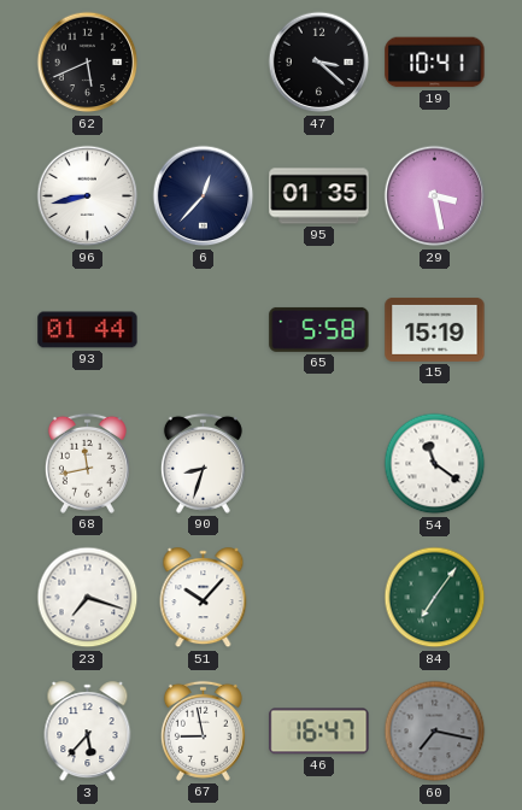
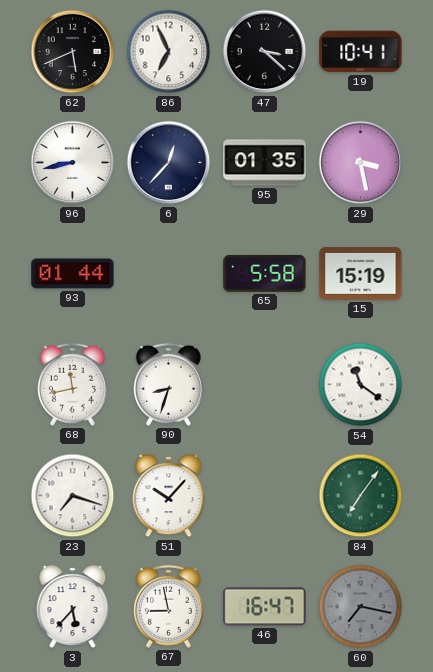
86: none -> 6:56
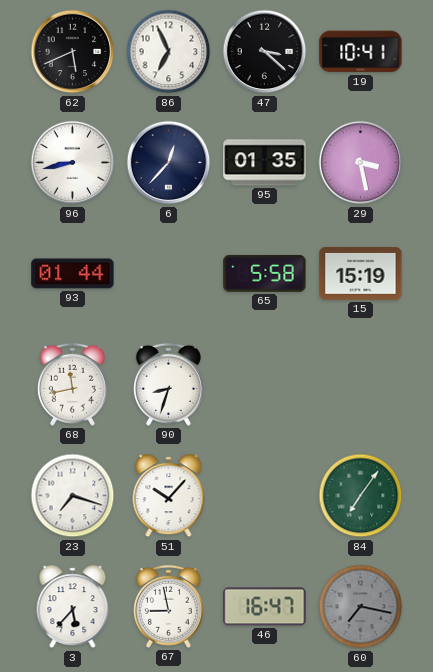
54: 11:21 -> none
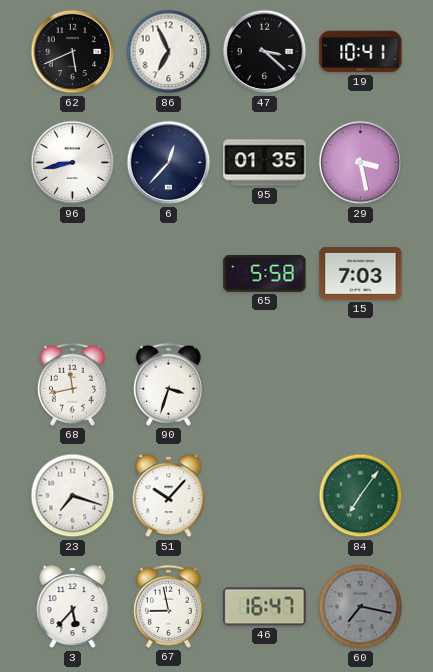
93: 01:44 -> none
15: 15:19 -> 7:03
90: 8:33 -> 3:33
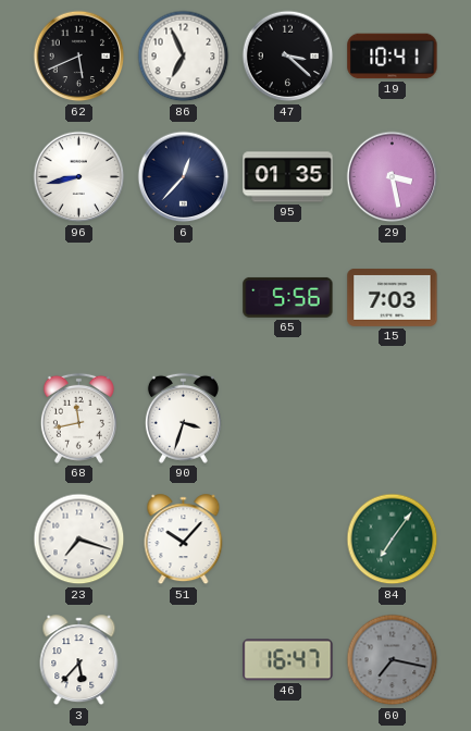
65: 5:58 -> 5:56
67: 8:58 -> none
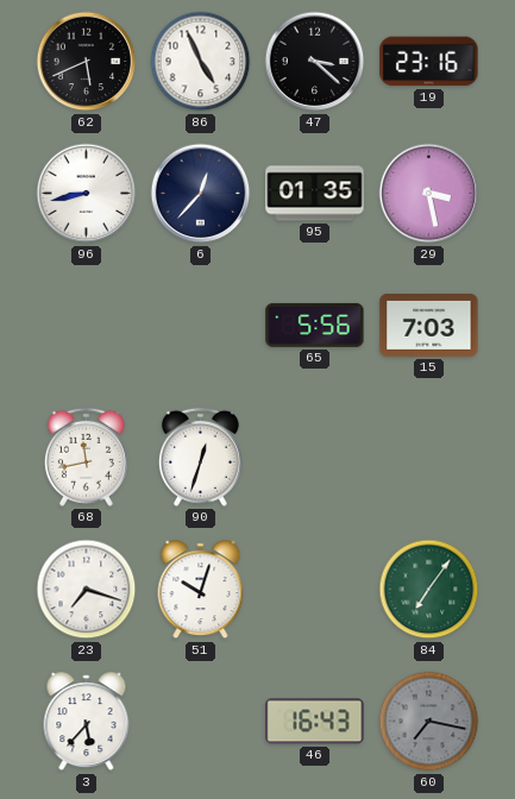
86: 6:56 -> 4:56
19: 10:41 -> 23:16
90: 3:33 -> 12:33
51: 10:07 -> 10:03
46: 16:47 -> 16:43
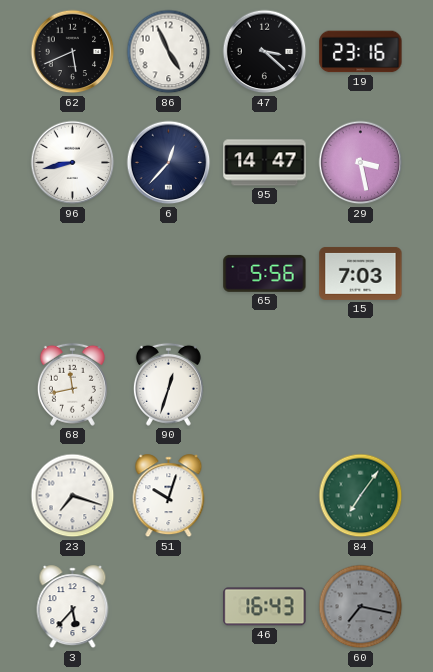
95: 01:35 -> 14:47
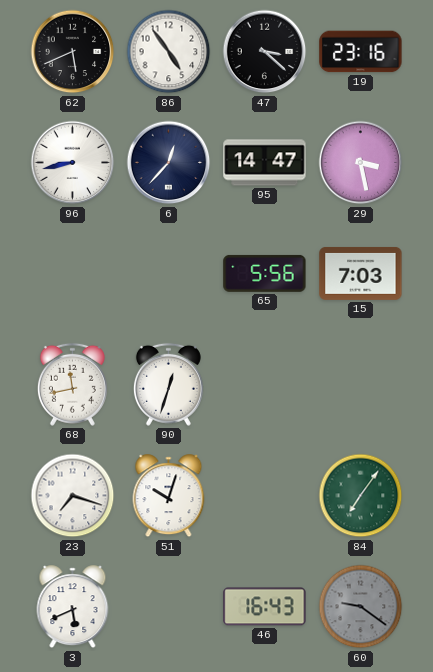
86: 4:56 -> 4:54
3: 5:37 -> 5:41
60: 7:17 -> 9:21
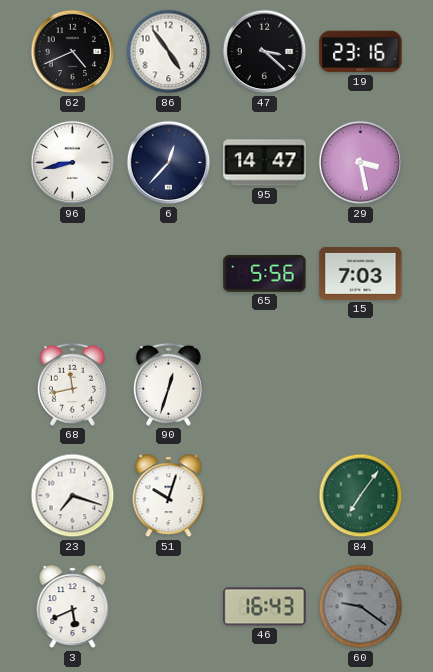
62: 5:41 -> 4:41
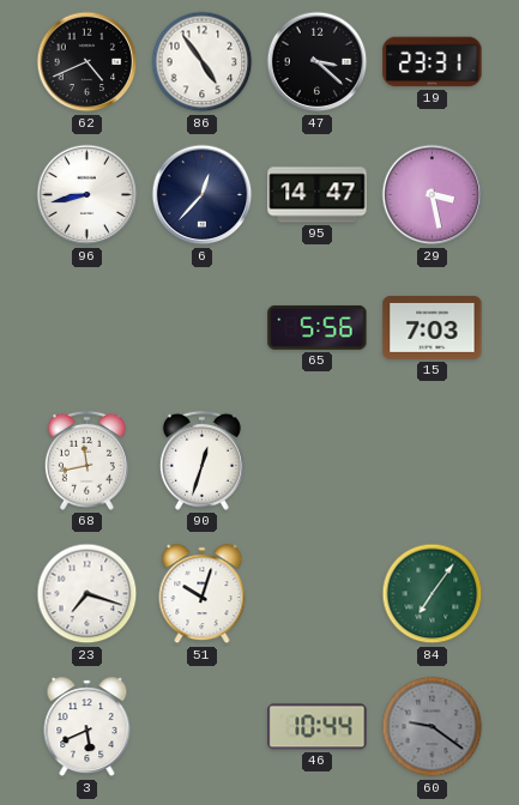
19: 23:16 -> 23:31
46: 16:43 -> 10:44
